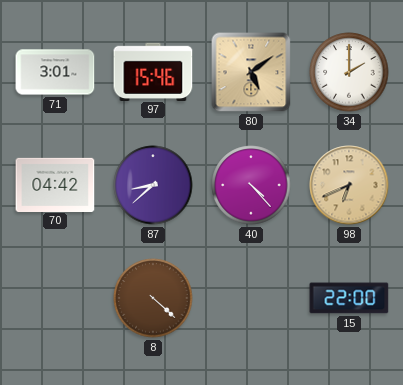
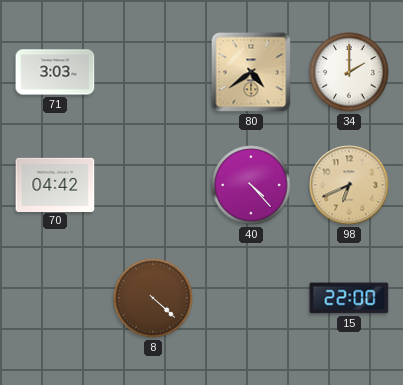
71: 3:01 -> 3:03
97: 15:46 -> none
80: 5:09 -> 4:39
87: 8:38 -> none
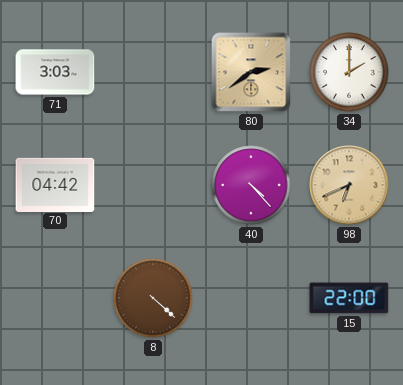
80: 4:39 -> 2:39
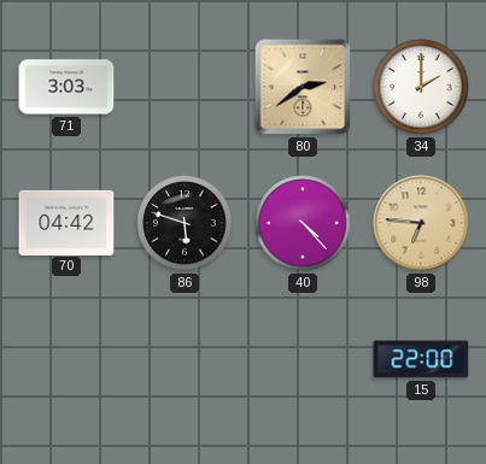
86: none -> 5:48
98: 6:41 -> 6:46
8: 4:22 -> none
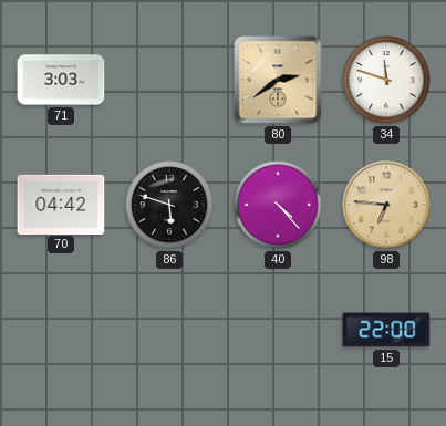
34: 2:00 -> 11:48
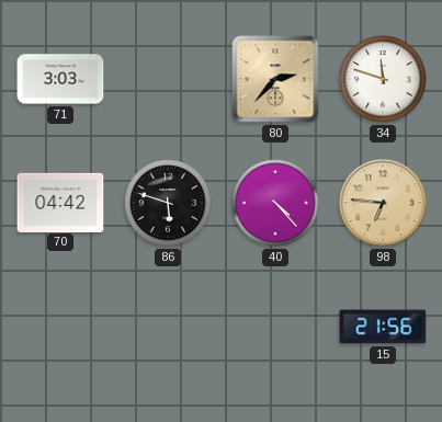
80: 2:39 -> 2:37
15: 22:00 -> 21:56
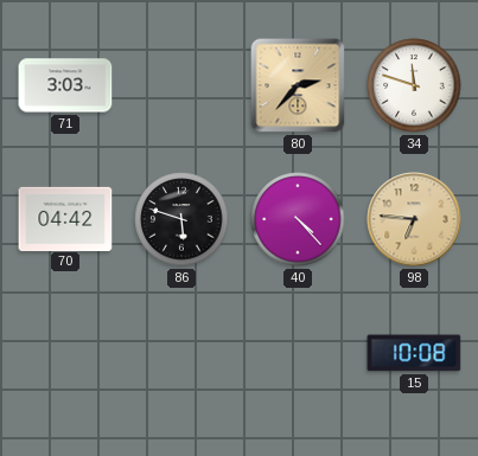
15: 21:56 -> 10:08
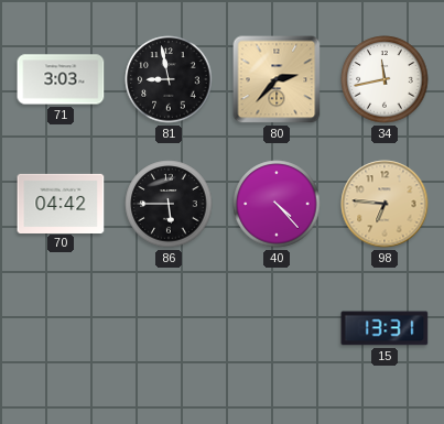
81: none -> 8:58
34: 11:48 -> 11:43
86: 5:48 -> 5:45
15: 10:08 -> 13:31
